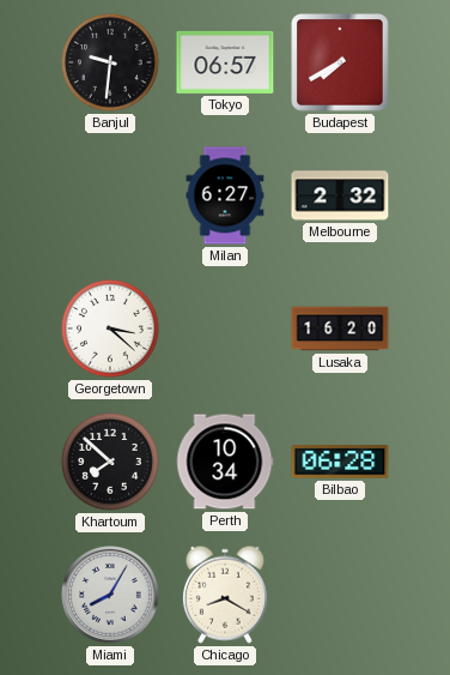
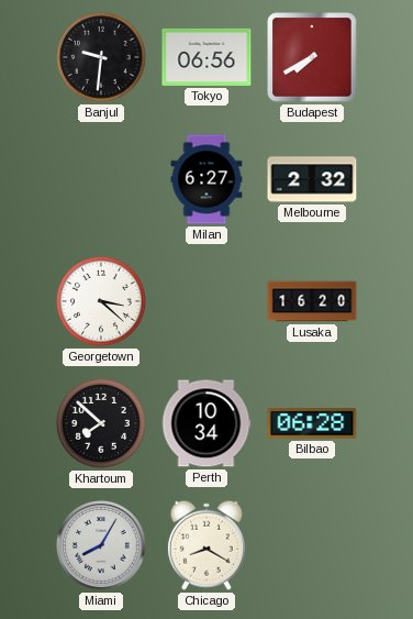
Tokyo: 06:57 -> 06:56
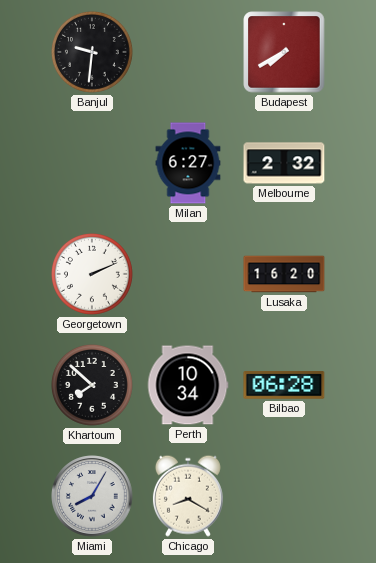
Tokyo: 06:56 -> none
Georgetown: 3:22 -> 2:11
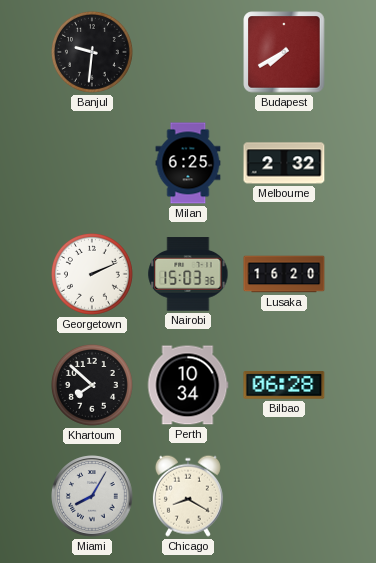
Milan: 6:27 -> 6:25
Nairobi: none -> 15:03
